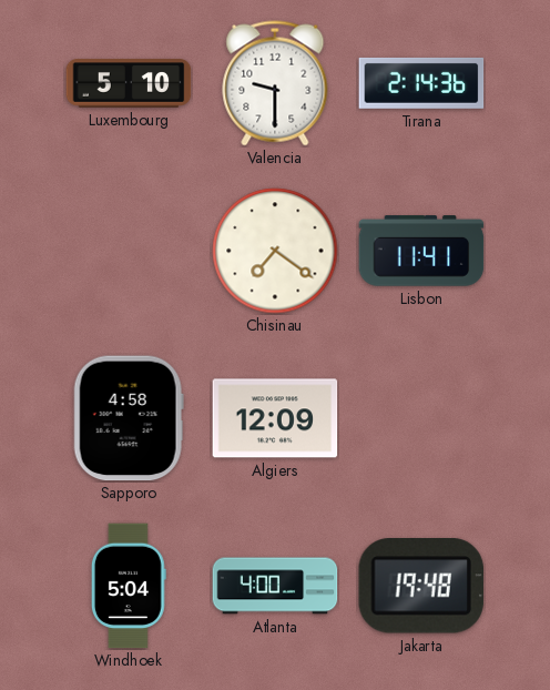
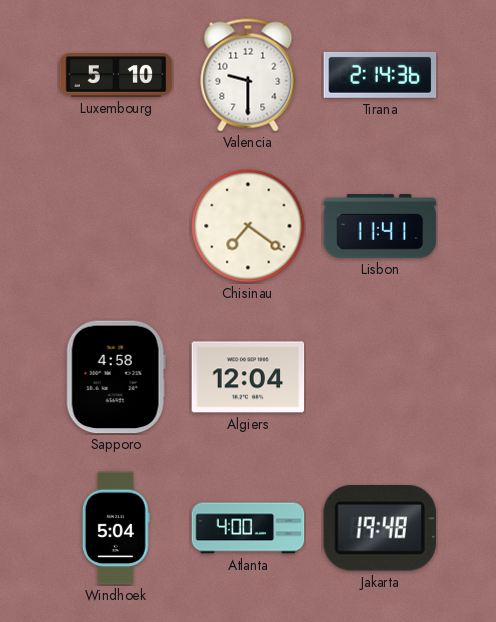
Algiers: 12:09 -> 12:04
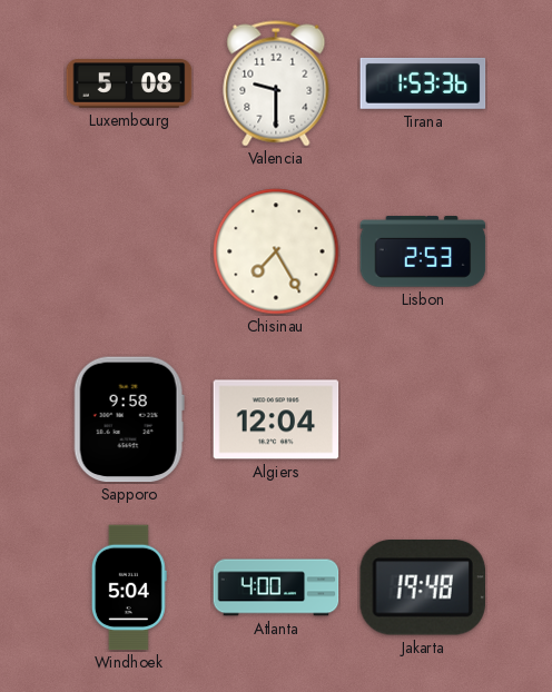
Luxembourg: 5:10 -> 5:08
Tirana: 2:14 -> 1:53
Chisinau: 7:21 -> 7:25
Lisbon: 11:41 -> 2:53
Sapporo: 4:58 -> 9:58
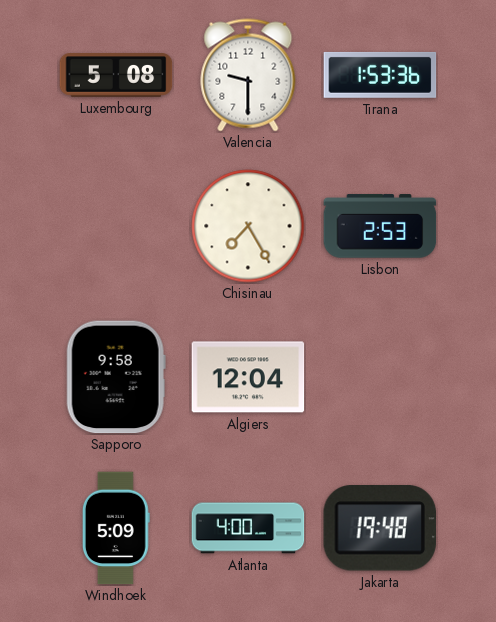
Windhoek: 5:04 -> 5:09
